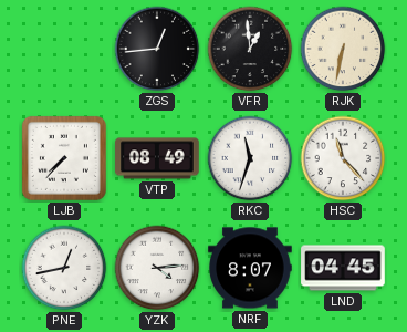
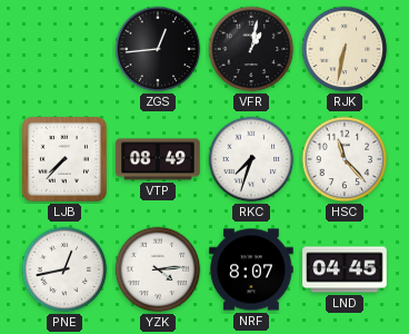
VFR: 12:59 -> 1:02
RKC: 11:33 -> 7:33
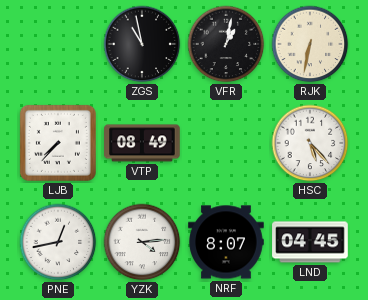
ZGS: 12:44 -> 10:58
RKC: 7:33 -> none
HSC: 11:23 -> 5:23
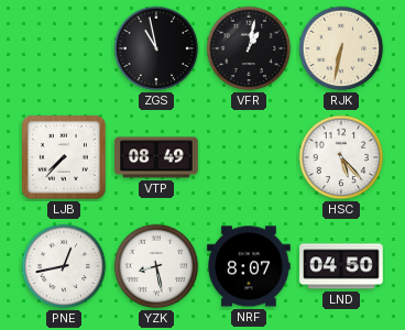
YZK: 4:14 -> 8:28
LND: 04:45 -> 04:50
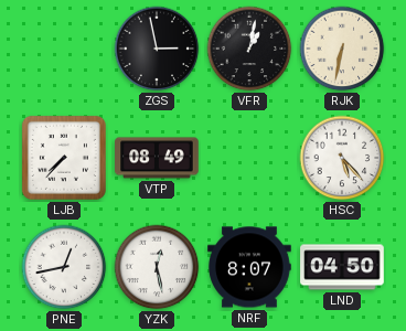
ZGS: 10:58 -> 2:58
YZK: 8:28 -> 12:28
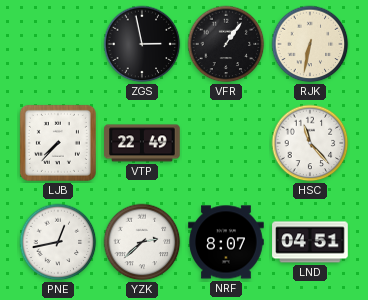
VFR: 1:02 -> 1:06
VTP: 08:49 -> 22:49
HSC: 5:23 -> 11:23
YZK: 12:28 -> 2:38
LND: 04:50 -> 04:51
